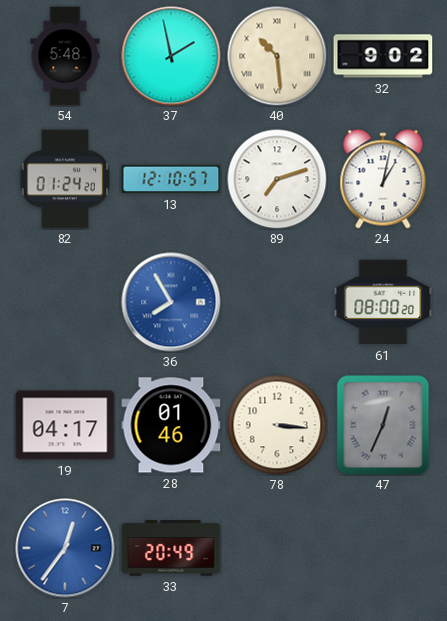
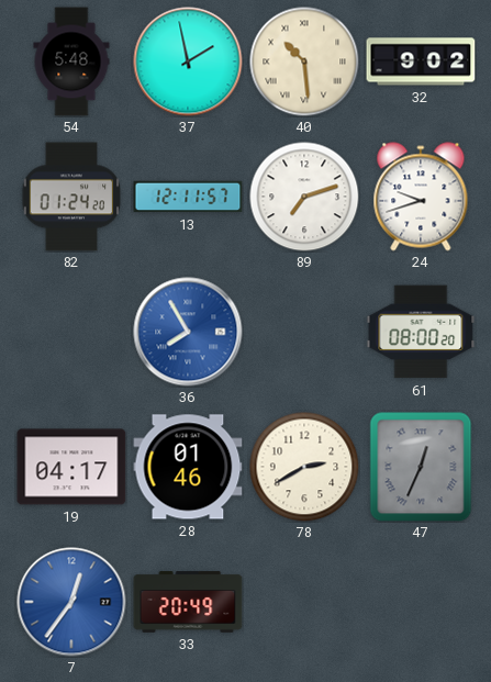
13: 12:10 -> 12:11
24: 1:02 -> 9:42
78: 3:16 -> 2:40
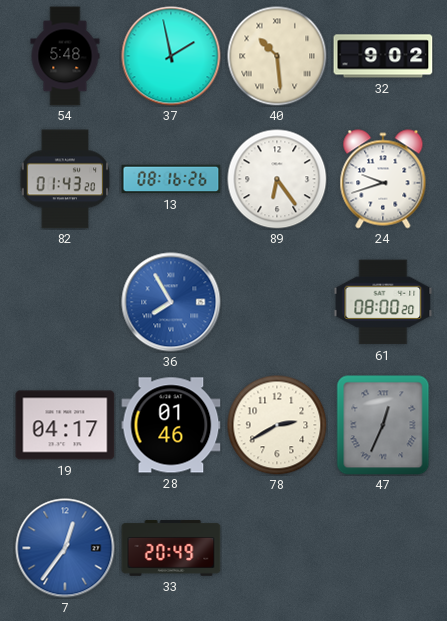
82: 01:24 -> 01:43
13: 12:11 -> 08:16
89: 7:12 -> 6:24
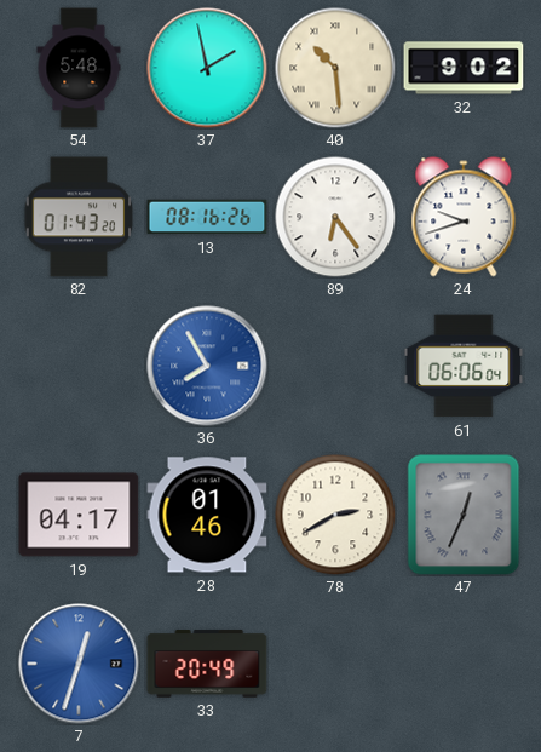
61: 08:00 -> 06:06
7: 12:36 -> 12:33
